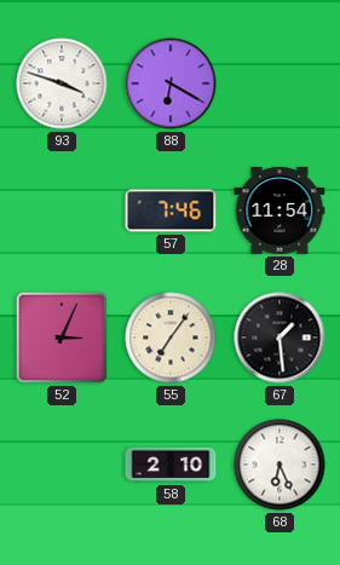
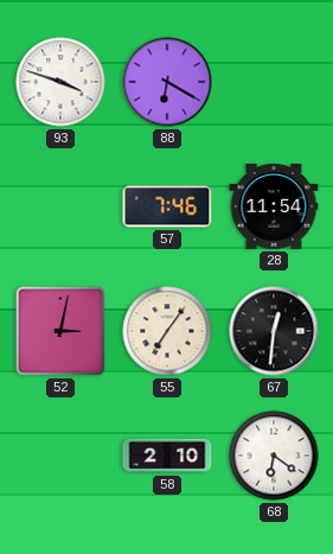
52: 3:04 -> 3:02
67: 1:29 -> 12:31
68: 6:26 -> 6:21
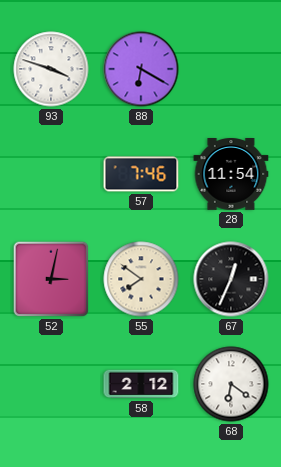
55: 7:06 -> 7:51
67: 12:31 -> 12:34
58: 2:10 -> 2:12
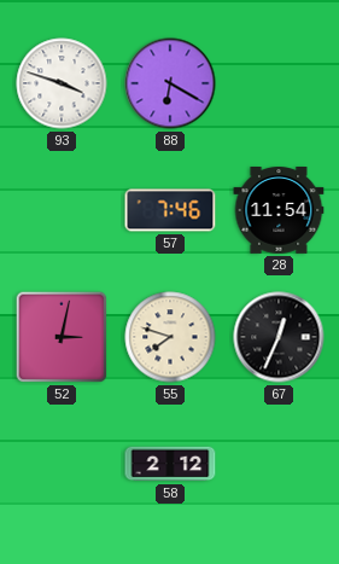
55: 7:51 -> 7:48
68: 6:21 -> none
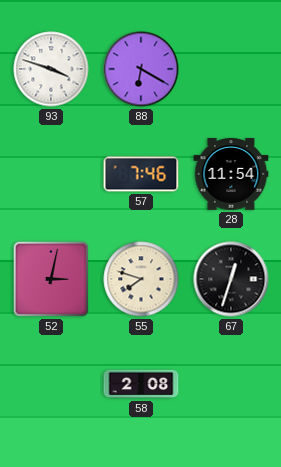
67: 12:34 -> 12:33
58: 2:12 -> 2:08
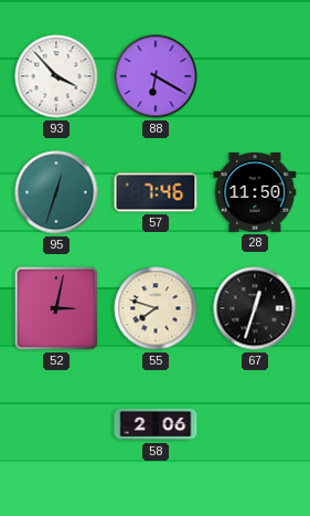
93: 3:48 -> 3:53
95: none -> 12:33
28: 11:54 -> 11:50
58: 2:08 -> 2:06
